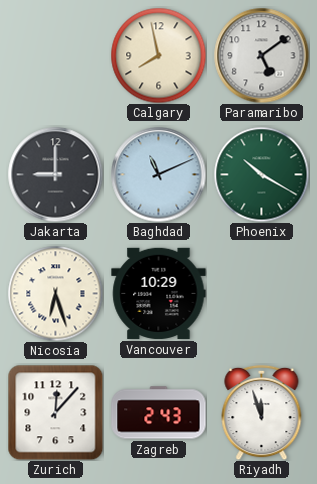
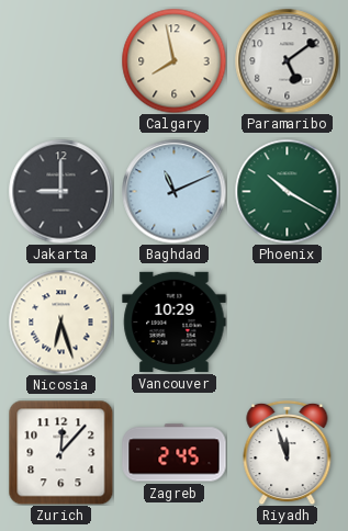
Zagreb: 2:43 -> 2:45
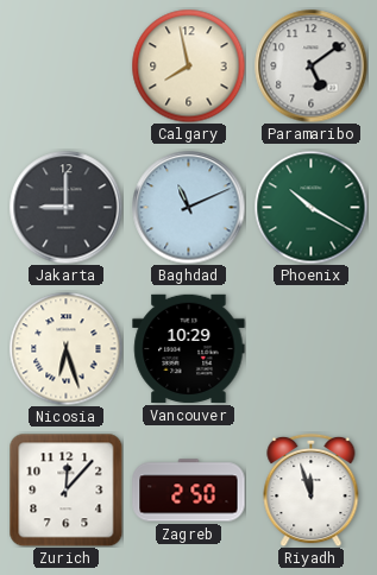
Zagreb: 2:45 -> 2:50
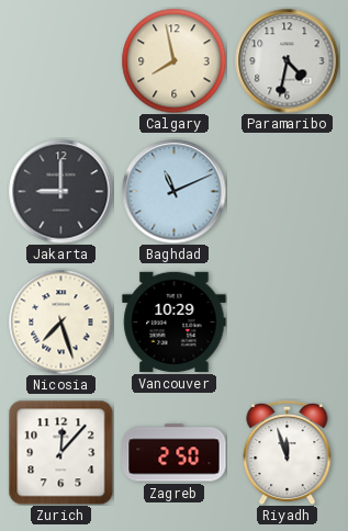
Paramaribo: 5:09 -> 4:32
Phoenix: 10:20 -> none
Nicosia: 6:27 -> 7:27
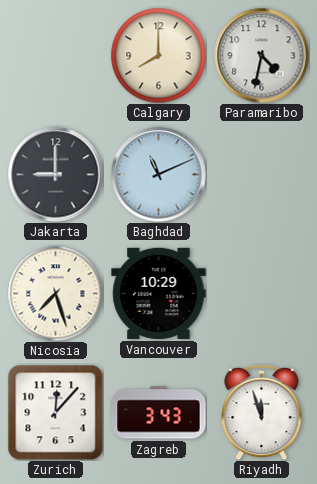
Calgary: 7:58 -> 8:00
Zagreb: 2:50 -> 3:43
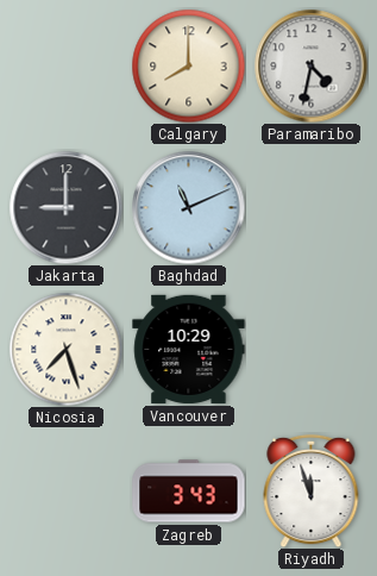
Zurich: 12:07 -> none
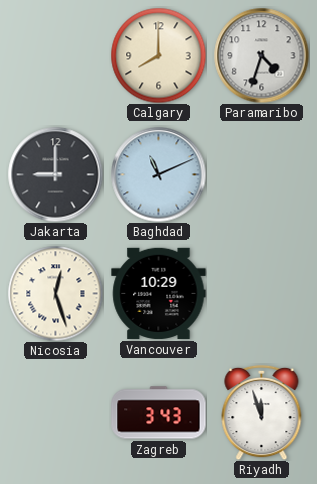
Paramaribo: 4:32 -> 4:33
Nicosia: 7:27 -> 12:27
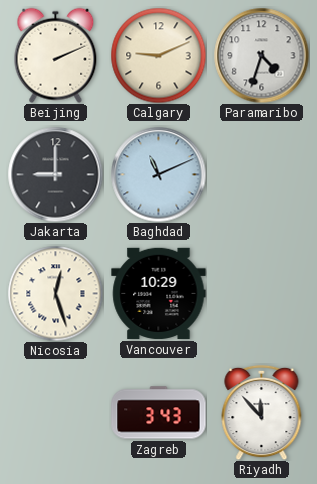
Beijing: none -> 2:11
Calgary: 8:00 -> 9:11
Riyadh: 11:57 -> 11:53
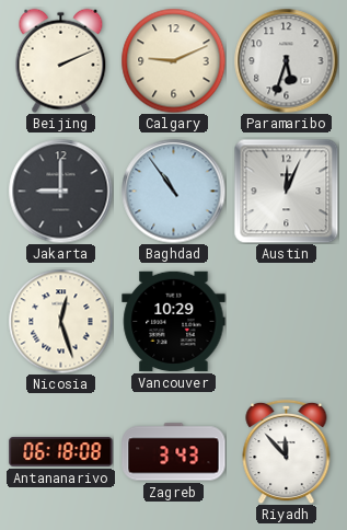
Paramaribo: 4:33 -> 5:33
Baghdad: 11:11 -> 10:54
Austin: none -> 12:04
Antananarivo: none -> 06:18
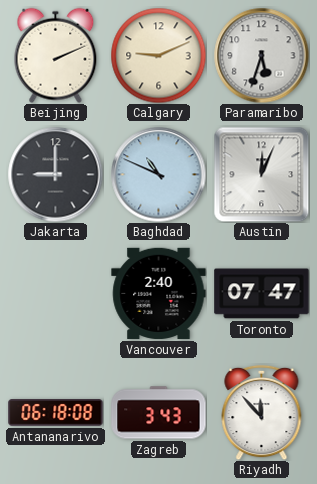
Baghdad: 10:54 -> 10:49
Nicosia: 12:27 -> none
Vancouver: 10:29 -> 2:40
Toronto: none -> 07:47
